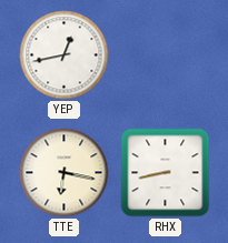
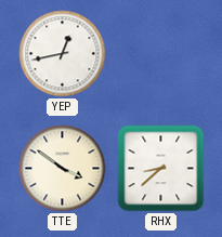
TTE: 6:17 -> 3:51
RHX: 8:43 -> 8:38
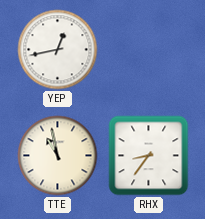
TTE: 3:51 -> 10:58
RHX: 8:38 -> 8:36
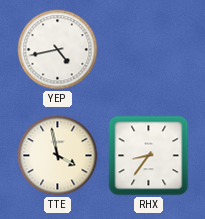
YEP: 12:43 -> 4:43
TTE: 10:58 -> 3:58
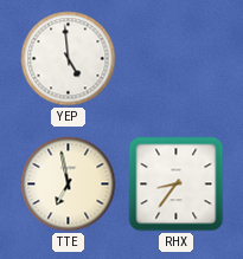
YEP: 4:43 -> 4:59
TTE: 3:58 -> 6:58
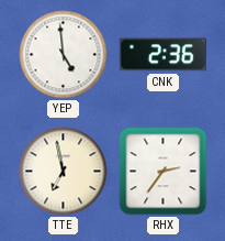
CNK: none -> 2:36
RHX: 8:36 -> 2:36
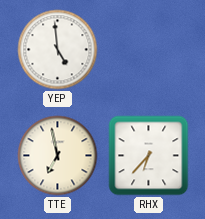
CNK: 2:36 -> none
RHX: 2:36 -> 6:37
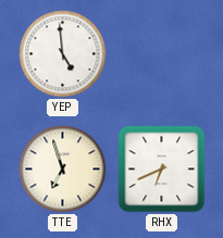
TTE: 6:58 -> 6:57
RHX: 6:37 -> 6:41
